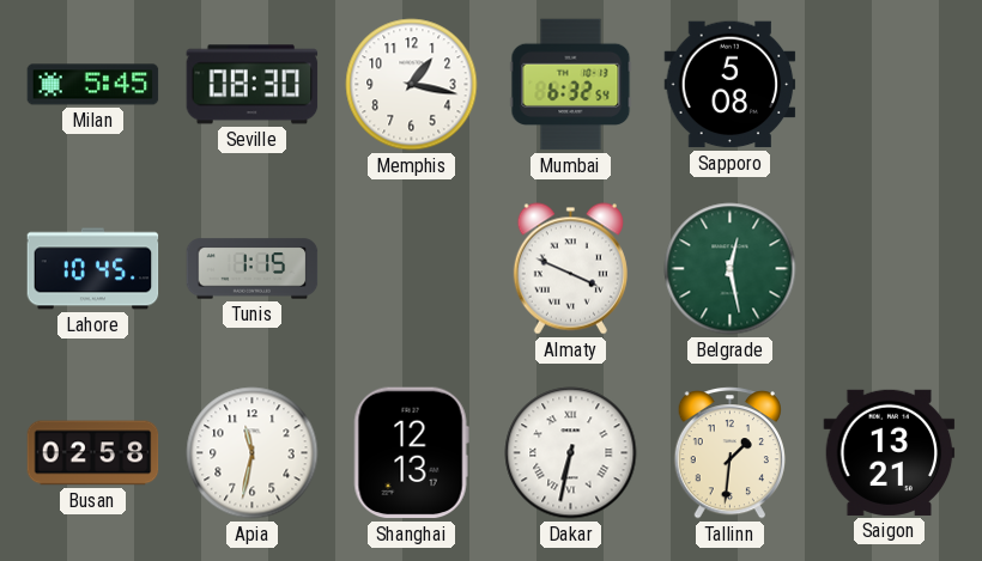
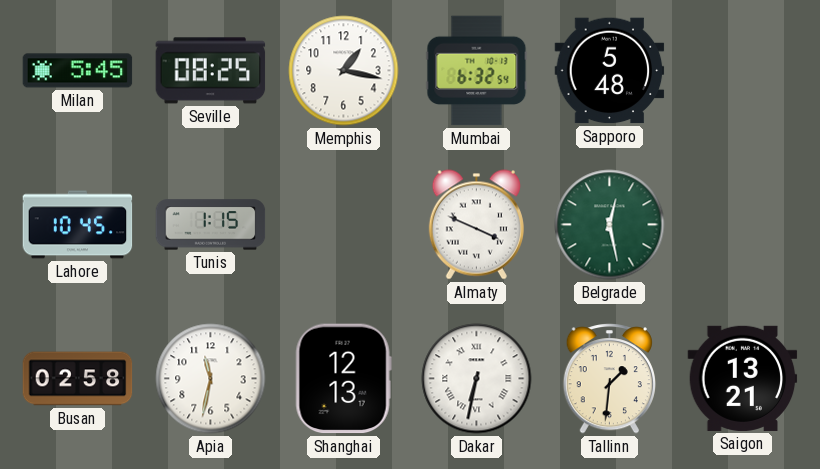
Seville: 08:30 -> 08:25
Sapporo: 5:08 -> 5:48
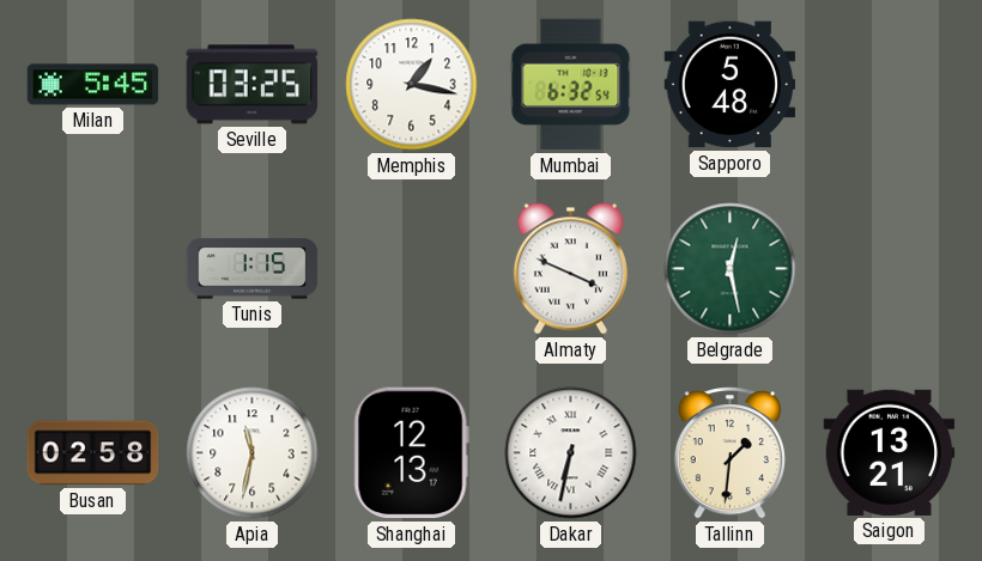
Seville: 08:25 -> 03:25
Lahore: 10:45 -> none
